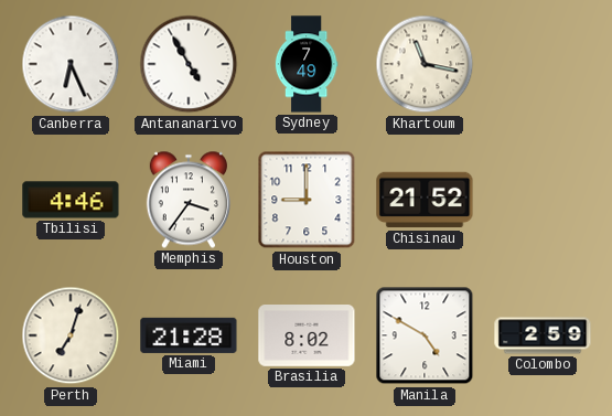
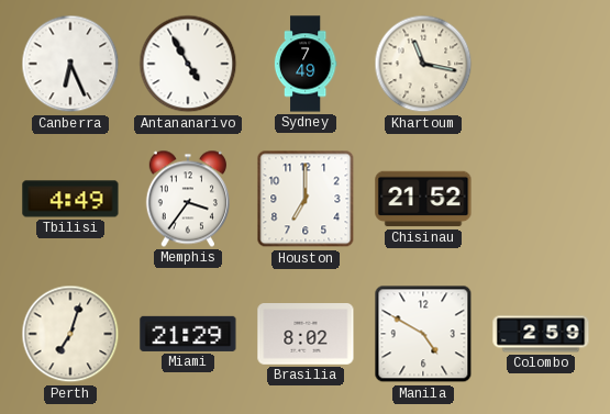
Tbilisi: 4:46 -> 4:49
Houston: 9:00 -> 7:00
Miami: 21:28 -> 21:29
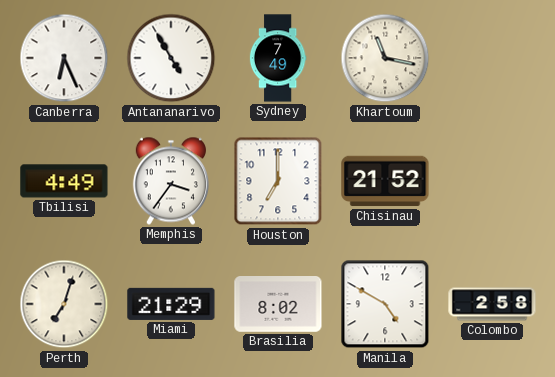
Colombo: 2:59 -> 2:58
